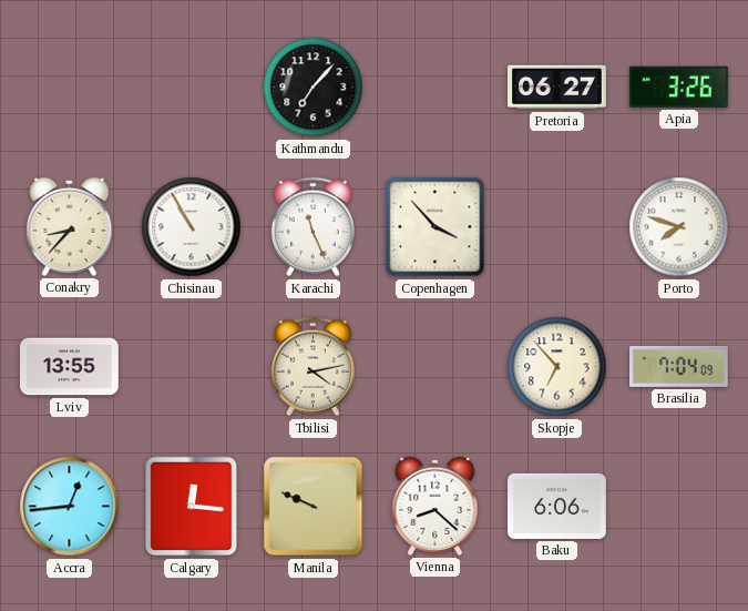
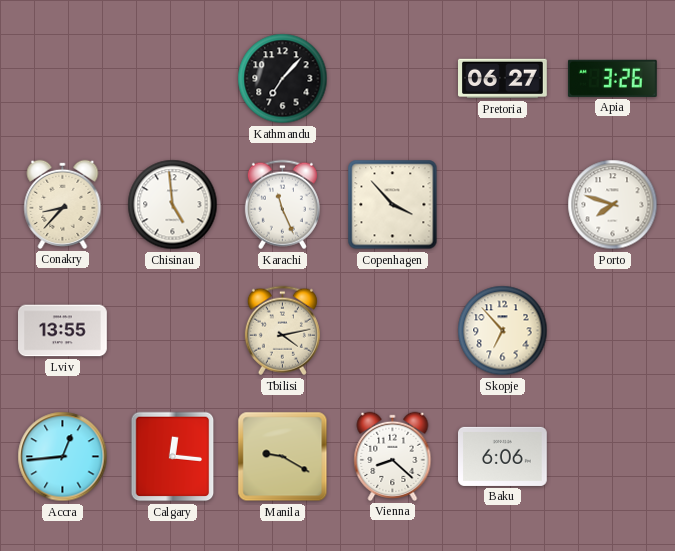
Chisinau: 10:55 -> 4:59
Brasilia: 7:04 -> none
Manila: 9:49 -> 9:20
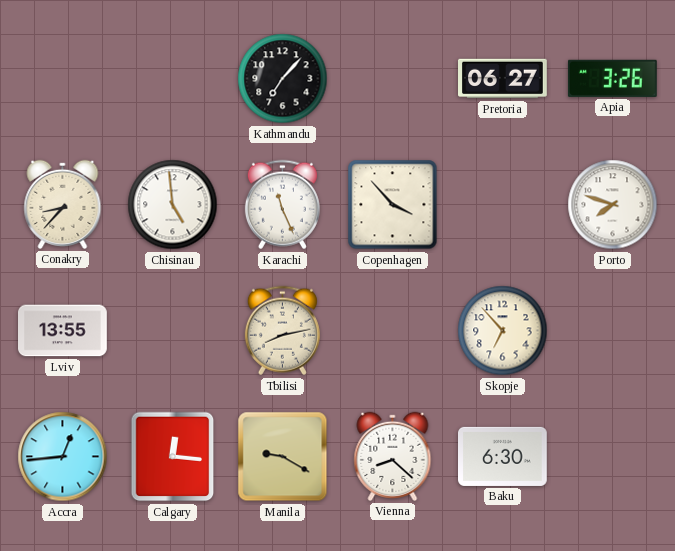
Tbilisi: 4:13 -> 8:13
Baku: 6:06 -> 6:30
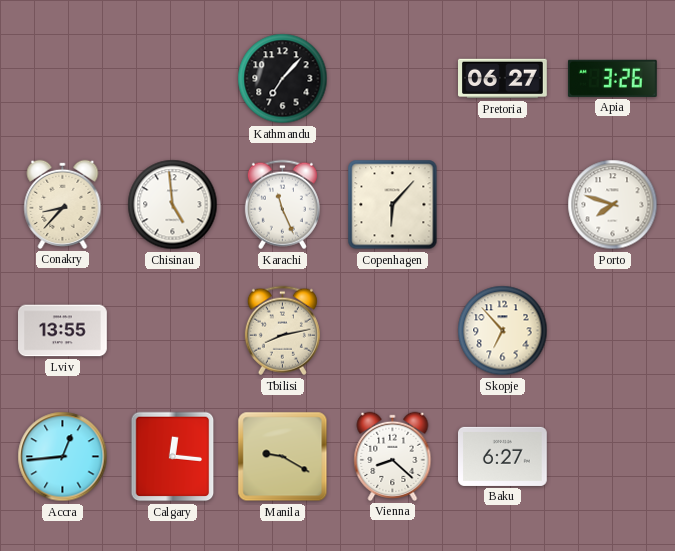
Copenhagen: 3:53 -> 6:07
Baku: 6:30 -> 6:27
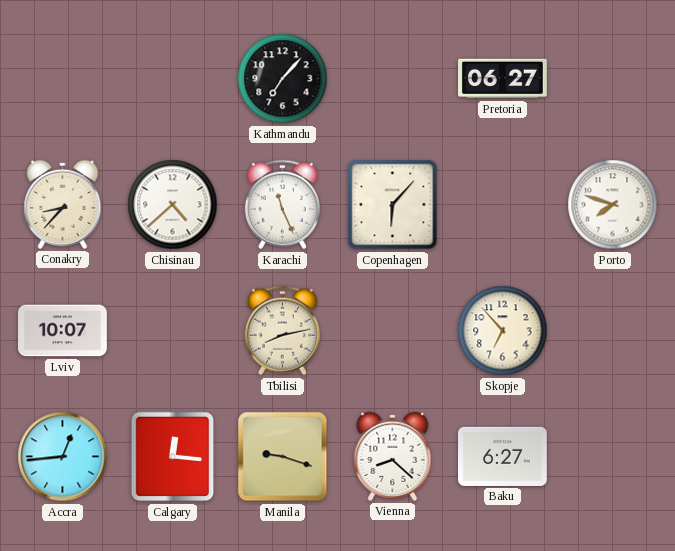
Apia: 3:26 -> none
Chisinau: 4:59 -> 4:38
Lviv: 13:55 -> 10:07
Manila: 9:20 -> 9:18
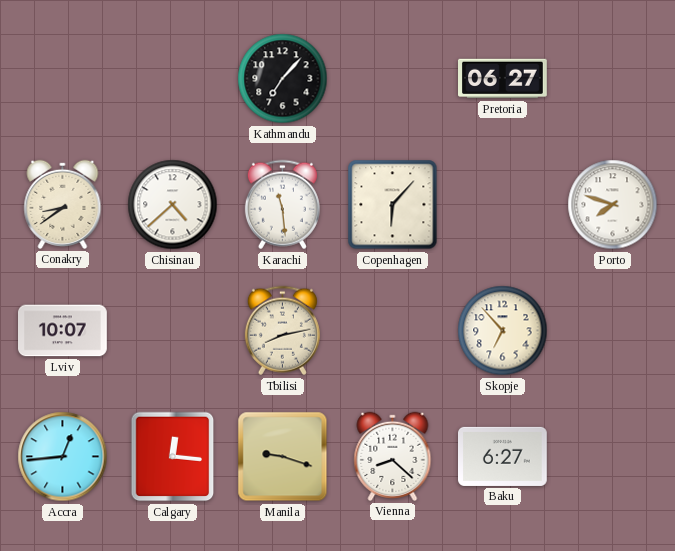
Conakry: 8:37 -> 8:39
Karachi: 11:26 -> 11:29
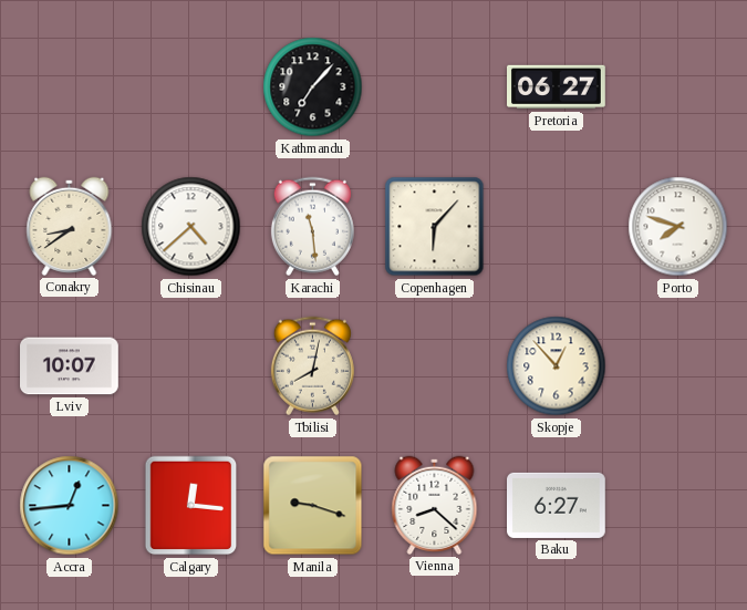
Tbilisi: 8:13 -> 8:02
Skopje: 6:53 -> 12:53
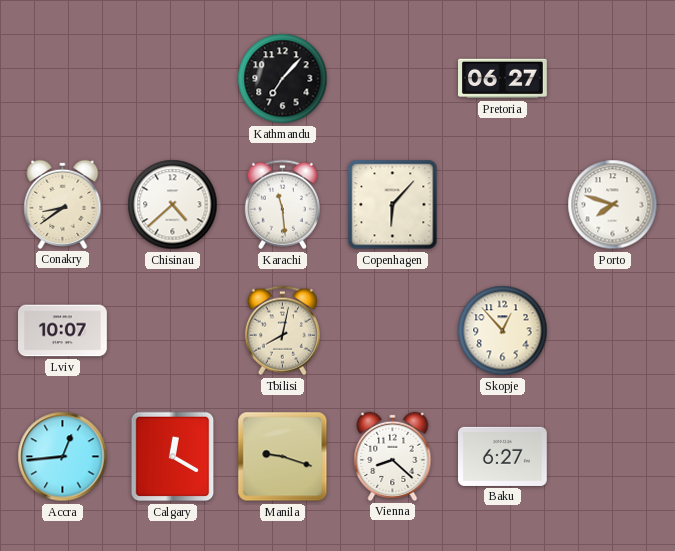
Calgary: 12:16 -> 12:20
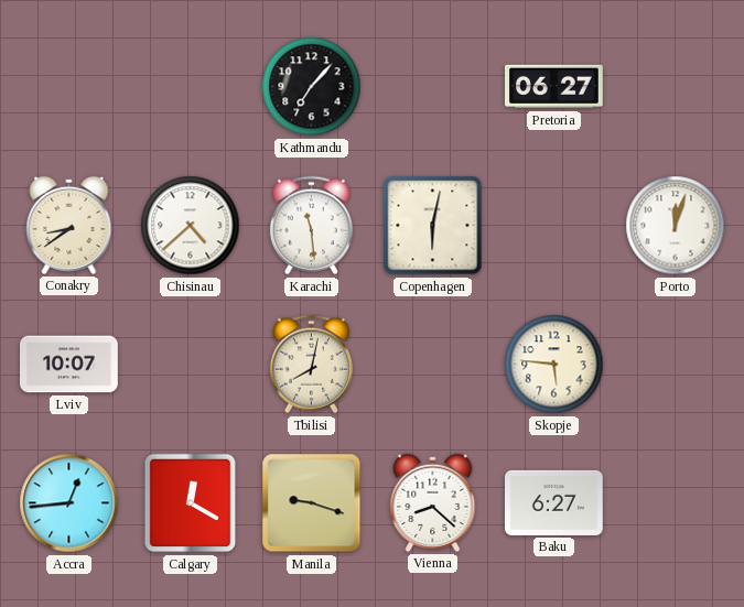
Copenhagen: 6:07 -> 6:02
Porto: 7:48 -> 12:03
Skopje: 12:53 -> 5:46
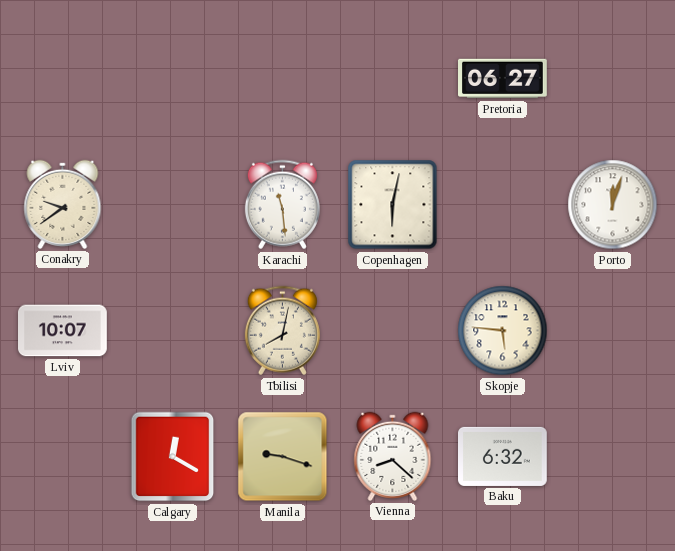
Kathmandu: 7:07 -> none
Conakry: 8:39 -> 9:39
Chisinau: 4:38 -> none
Accra: 12:44 -> none
Baku: 6:27 -> 6:32
